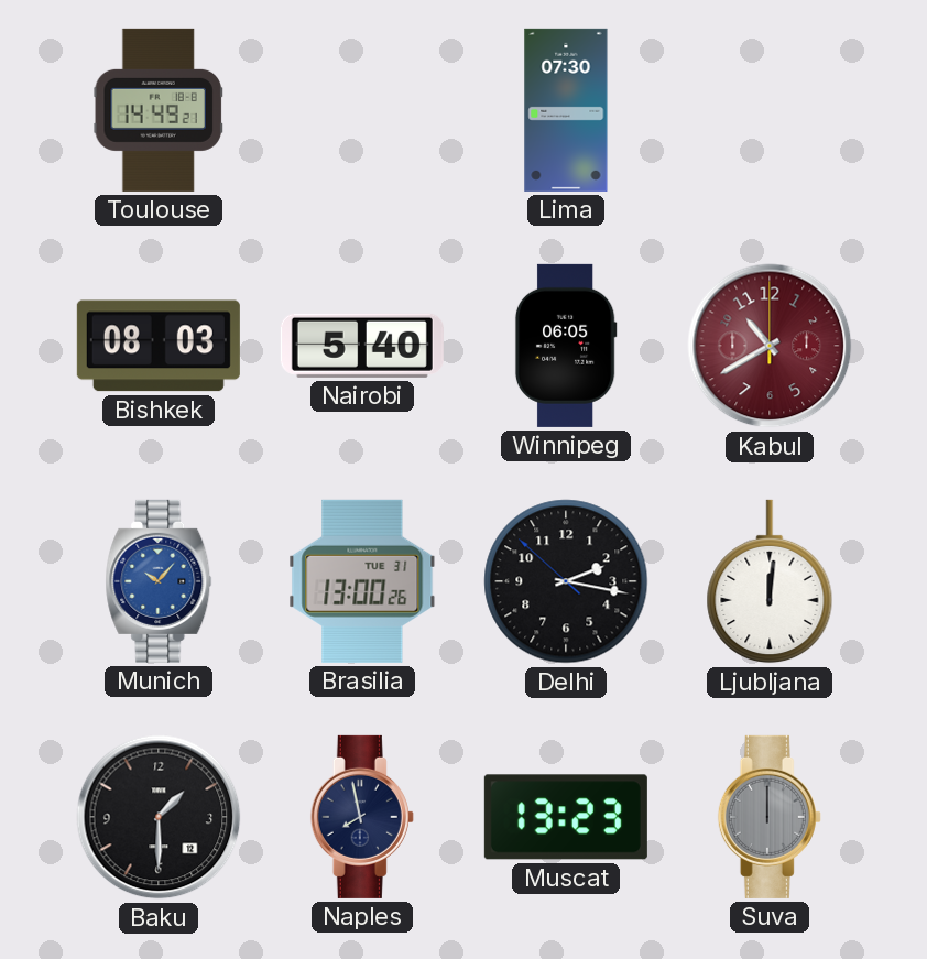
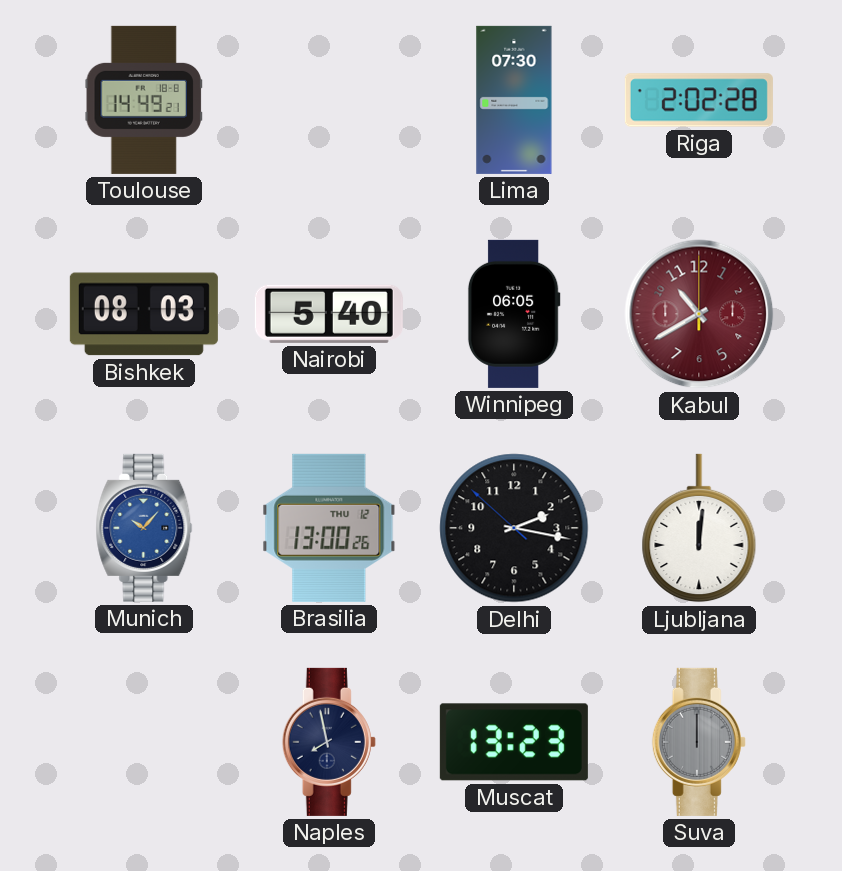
Riga: none -> 2:02
Brasilia date: TUE 31 -> THU 12
Baku: 1:30 -> none
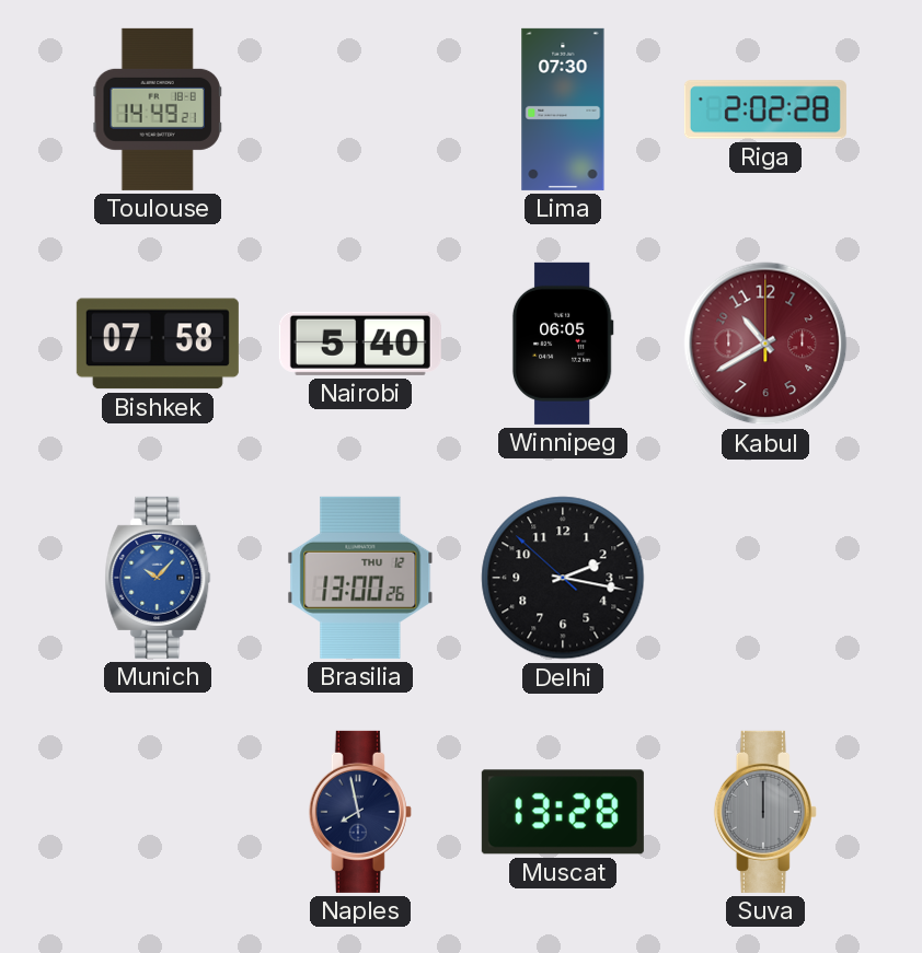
Bishkek: 08:03 -> 07:58
Ljubljana: 12:01 -> none
Muscat: 13:23 -> 13:28
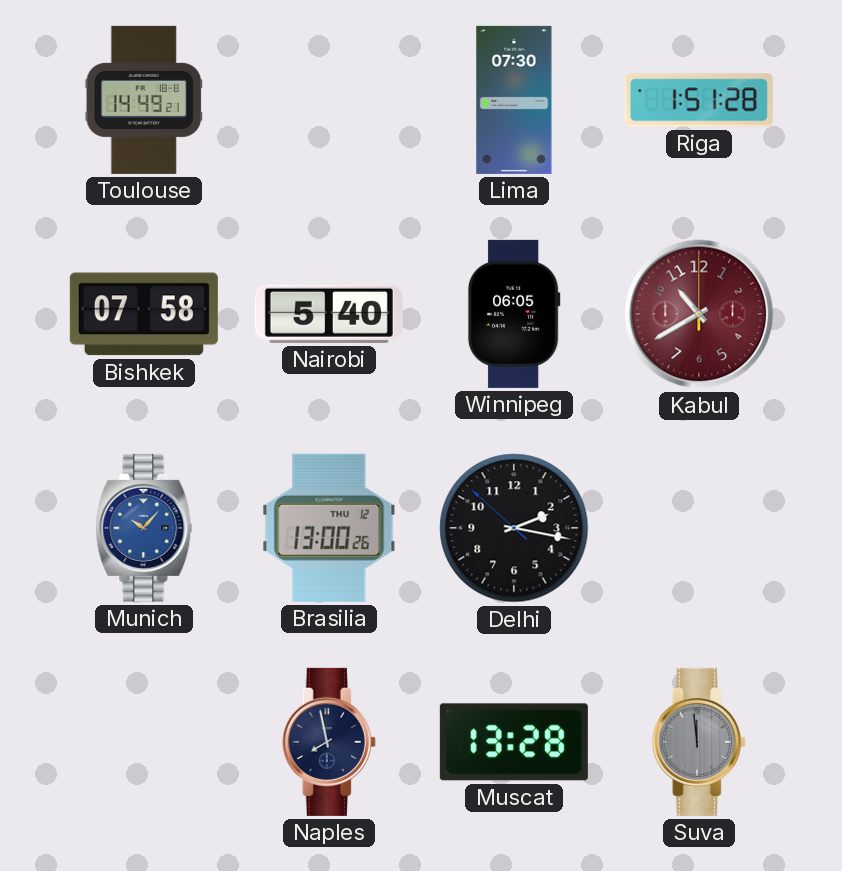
Riga: 2:02 -> 1:51
Suva: 12:00 -> 11:59
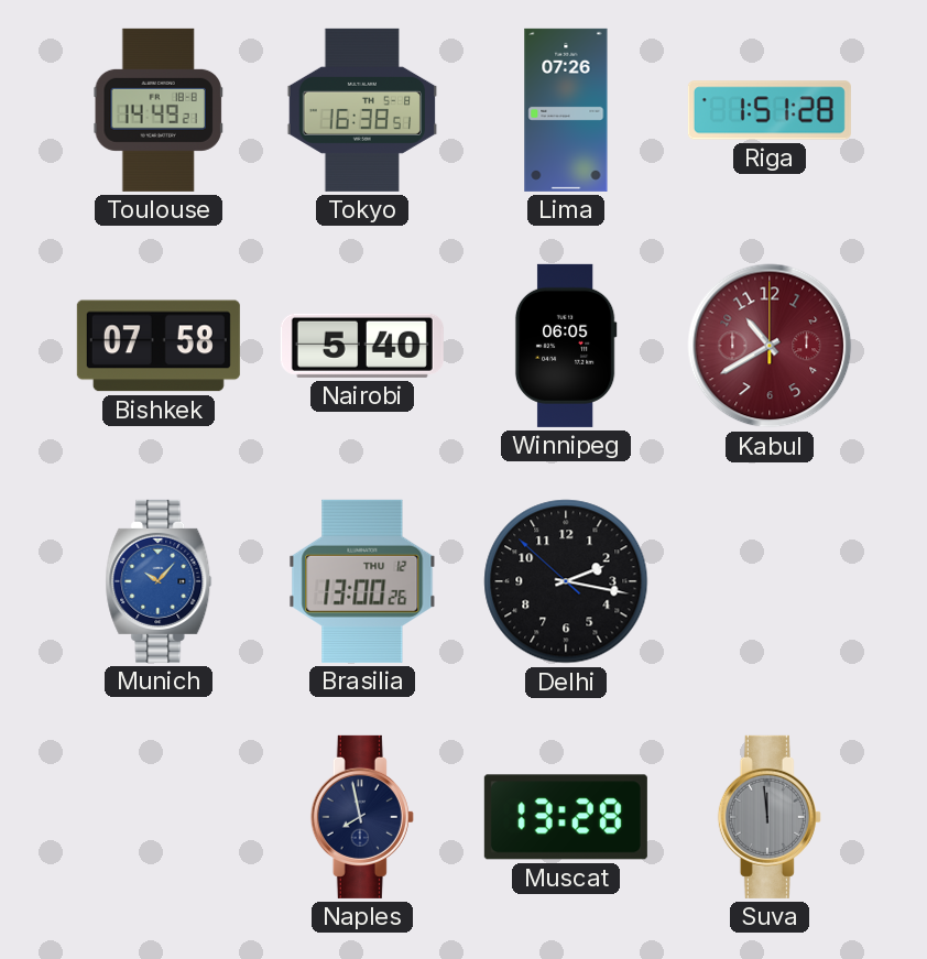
Tokyo: none -> 16:38
Lima: 07:30 -> 07:26
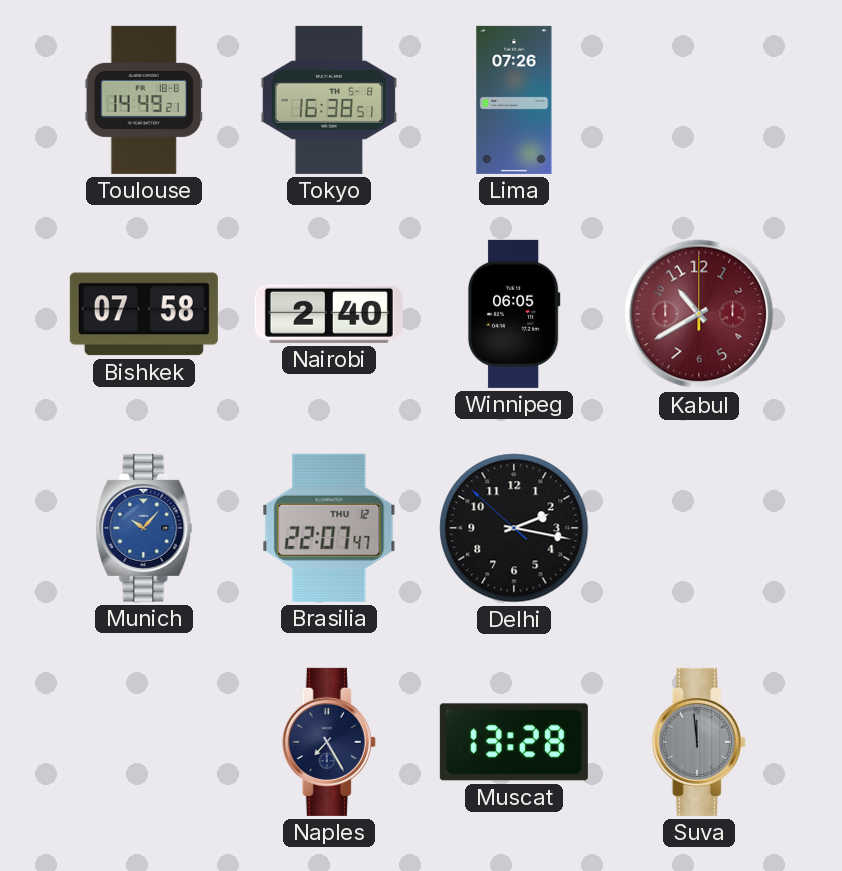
Riga: 1:51 -> none
Nairobi: 5:40 -> 2:40
Brasilia: 13:00 -> 22:07
Naples: 7:58 -> 7:25
